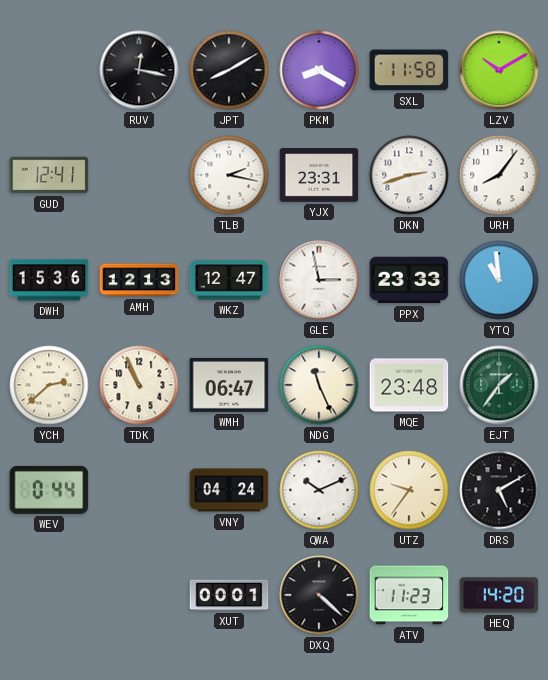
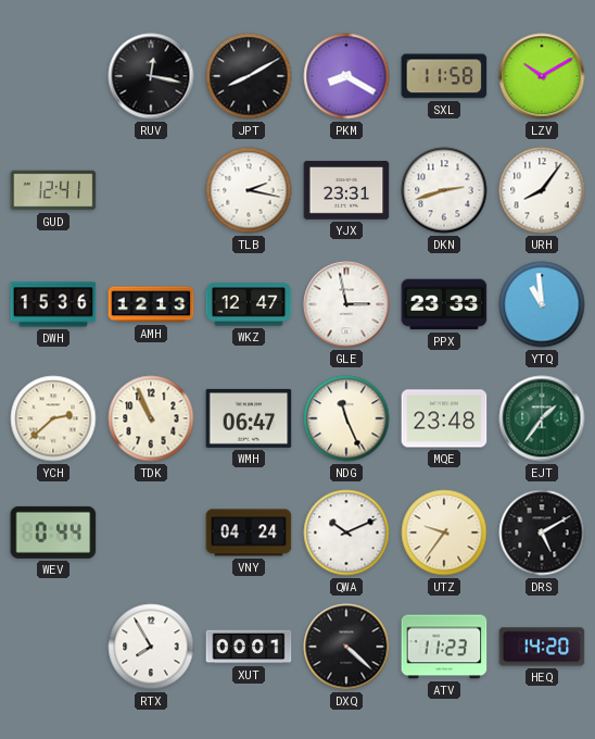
RTX: none -> 7:55
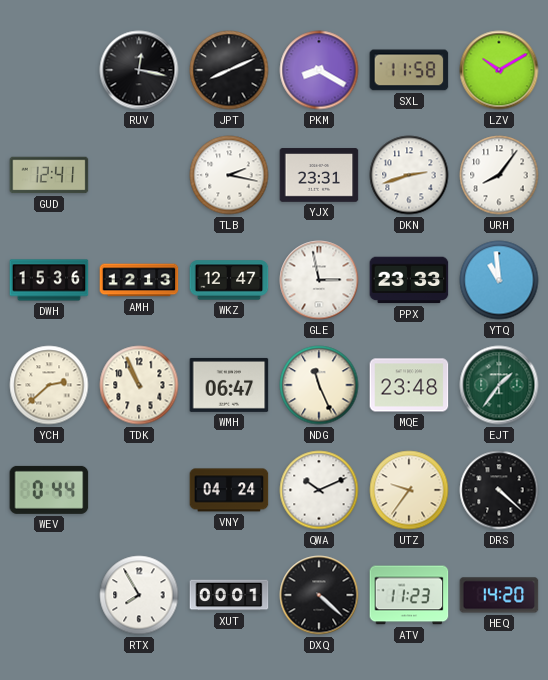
JPT: 8:10 -> 8:11
DRS: 5:10 -> 4:22
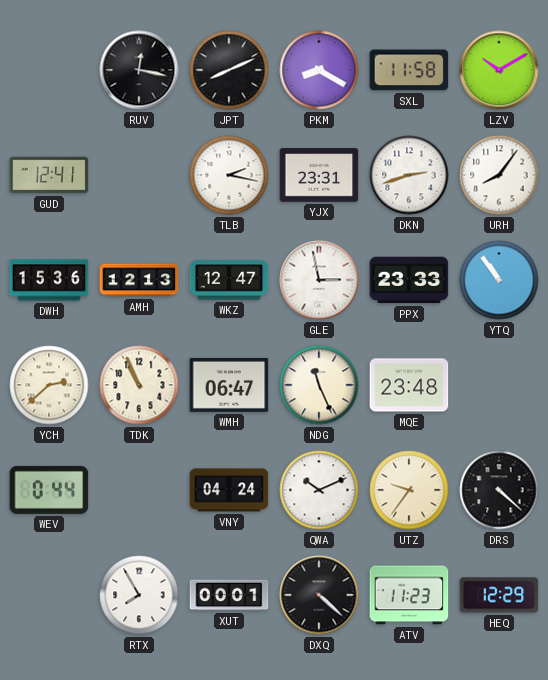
YTQ: 10:59 -> 10:54
EJT: 1:36 -> none
HEQ: 14:20 -> 12:29
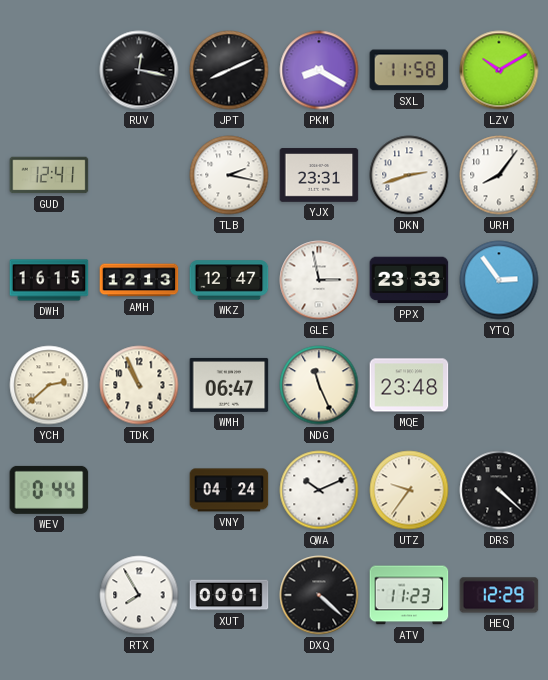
DWH: 15:36 -> 16:15
YTQ: 10:54 -> 2:54
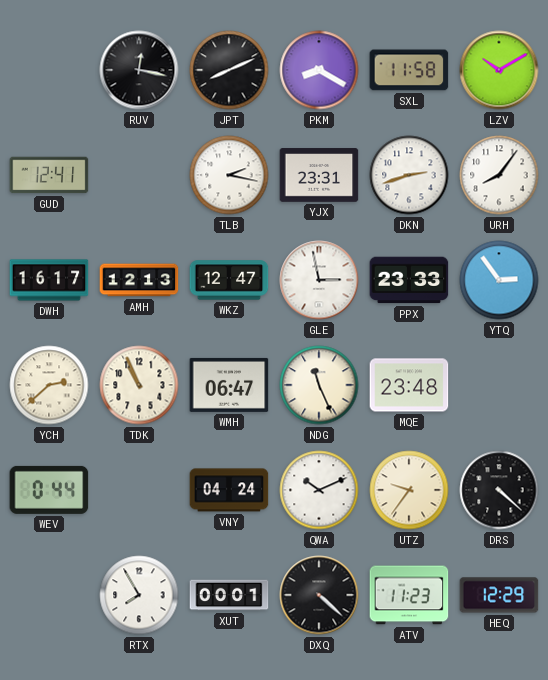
DWH: 16:15 -> 16:17
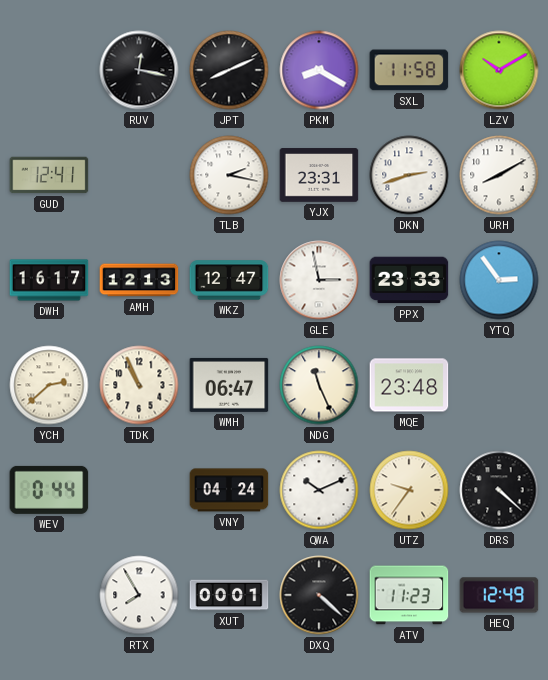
URH: 8:06 -> 8:10
HEQ: 12:29 -> 12:49
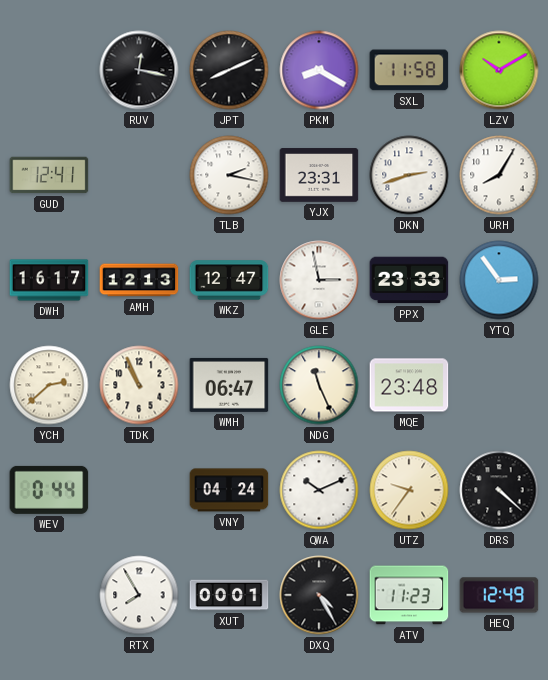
URH: 8:10 -> 8:05
DXQ: 4:22 -> 4:25
